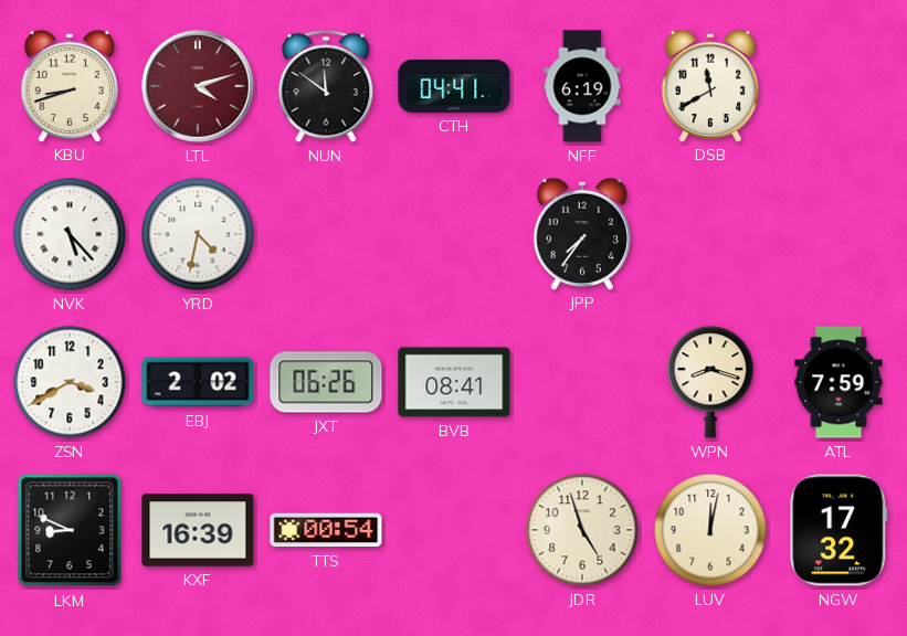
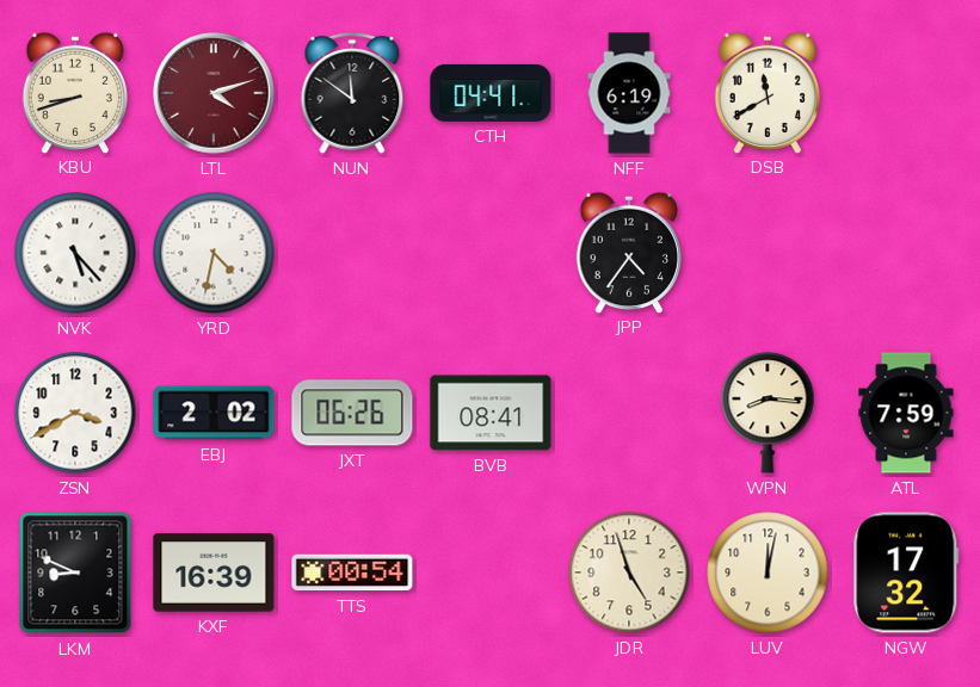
JPP: 7:36 -> 4:36
WPN: 8:18 -> 8:16
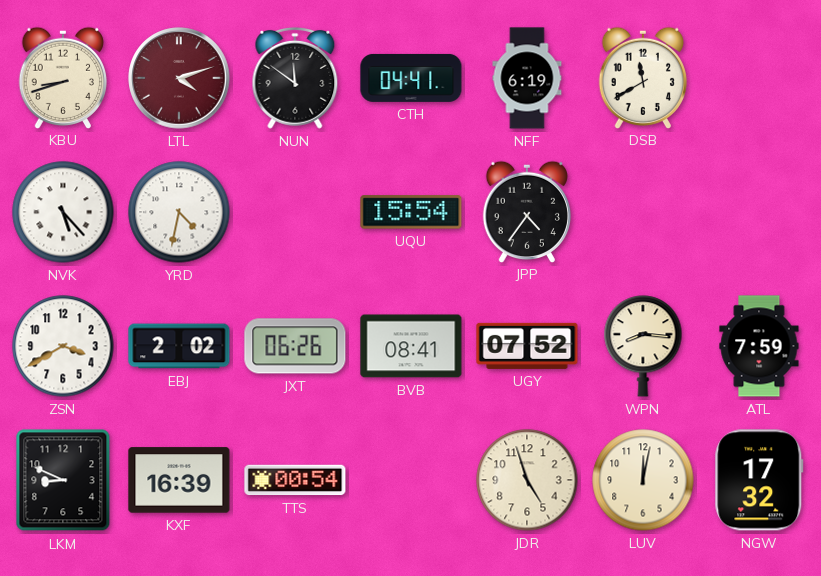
UQU: none -> 15:54
UGY: none -> 07:52
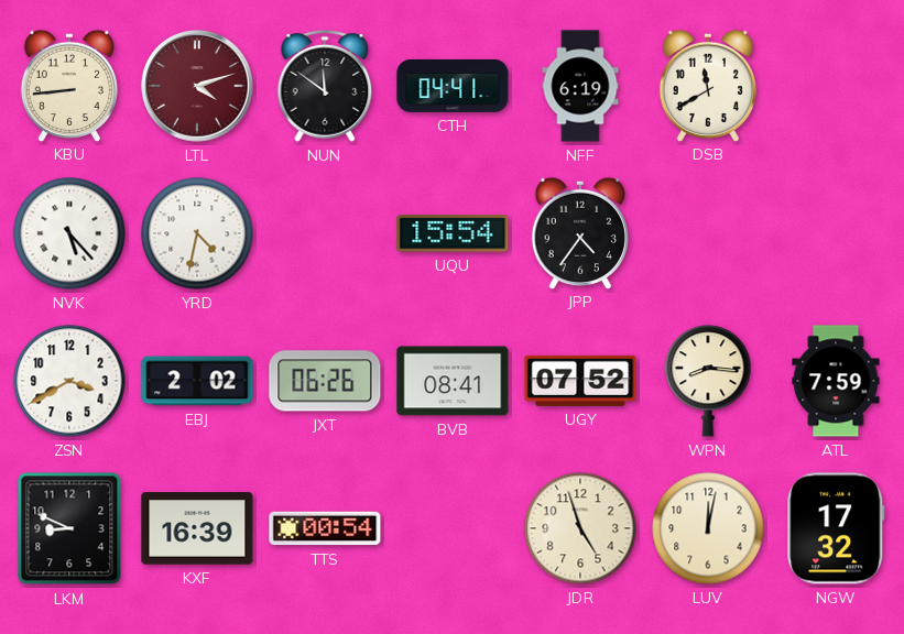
KBU: 8:42 -> 8:44
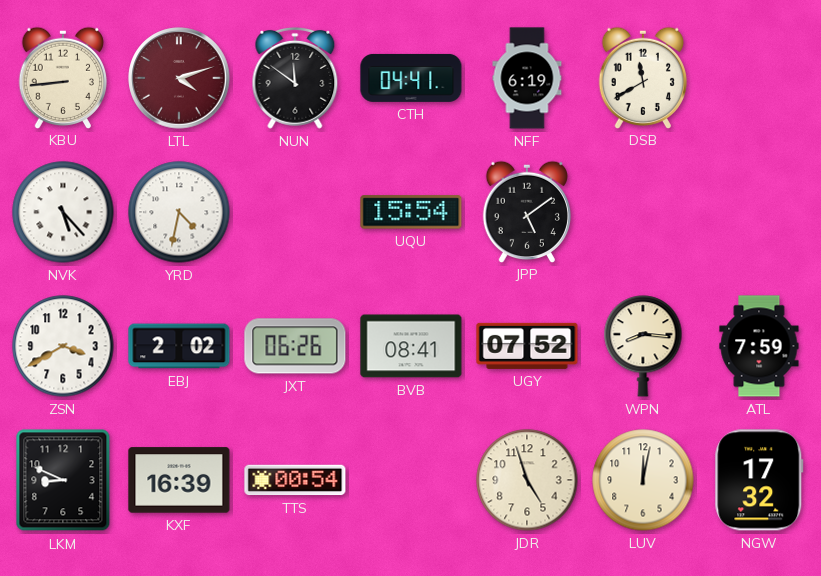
JPP: 4:36 -> 5:09
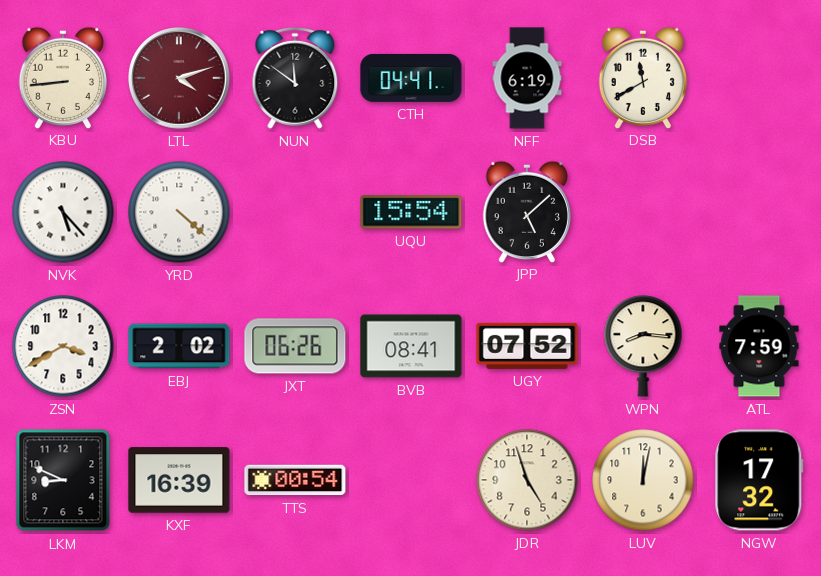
YRD: 4:32 -> 4:22
JPP: 5:09 -> 5:08
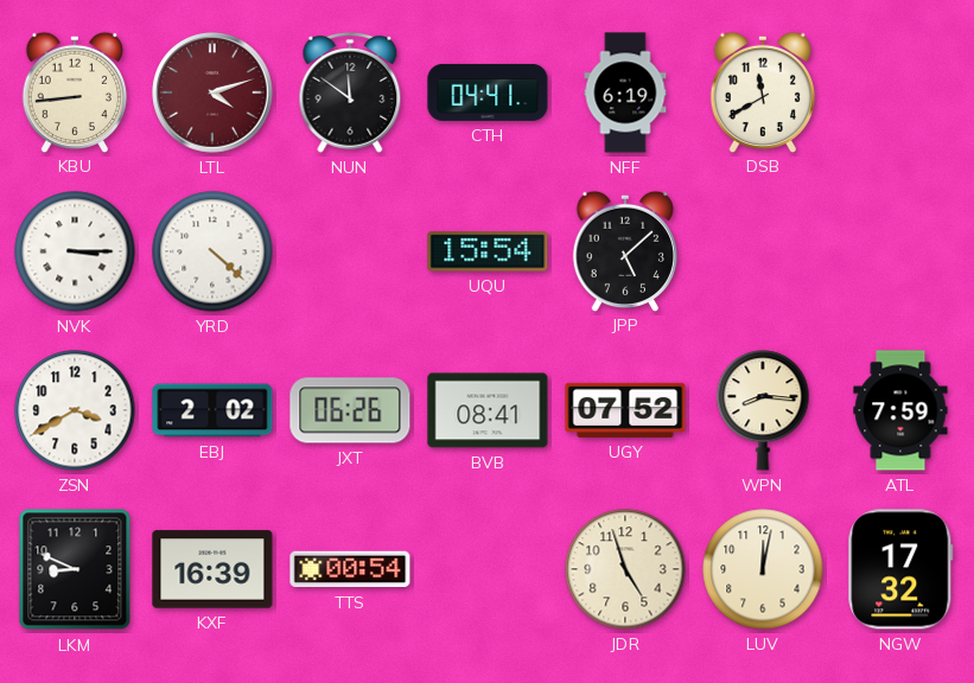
NVK: 5:23 -> 3:15
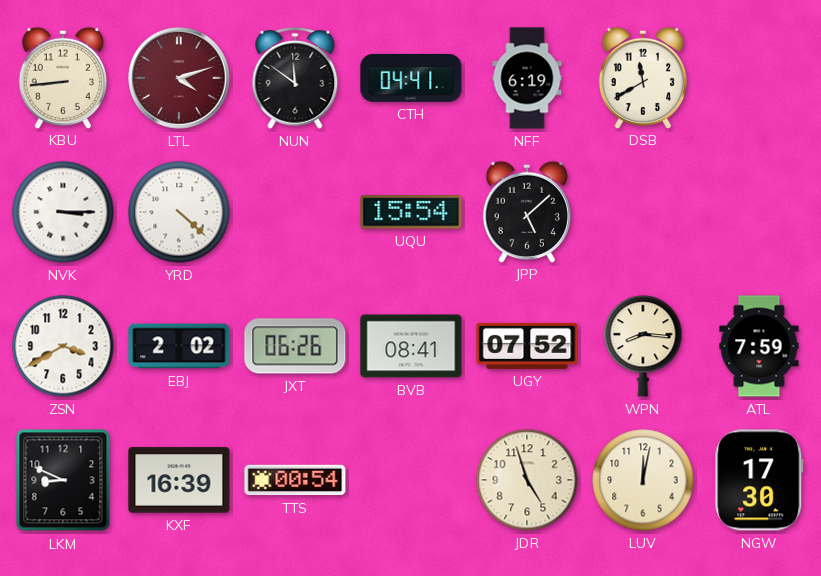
NGW: 17:32 -> 17:30
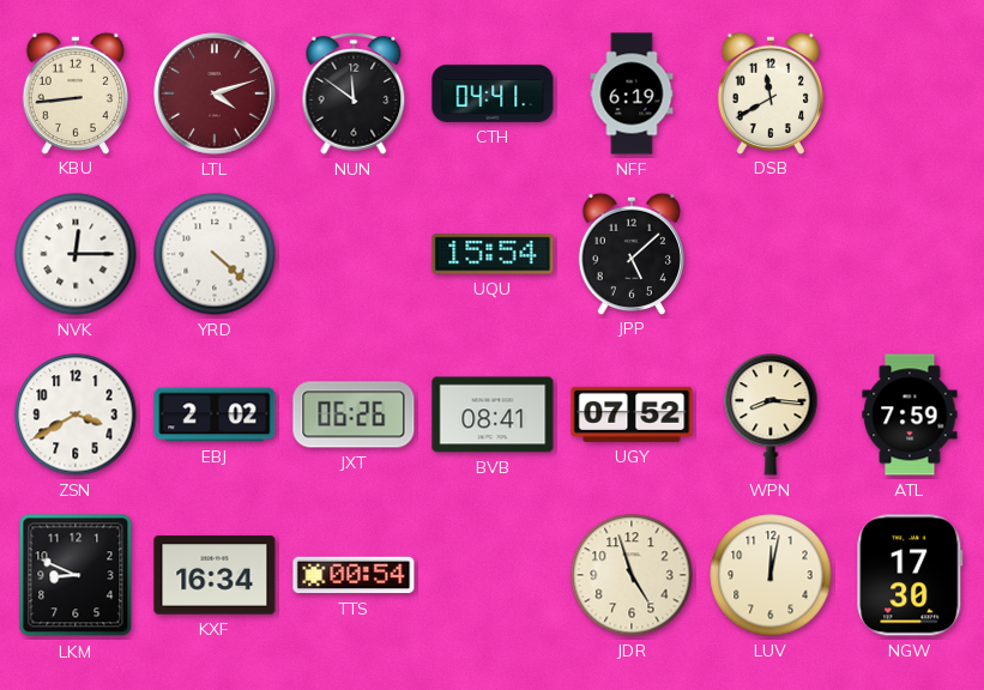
NVK: 3:15 -> 12:15
KXF: 16:39 -> 16:34
